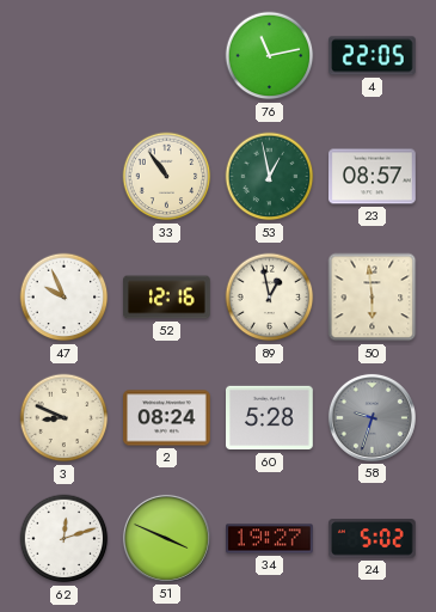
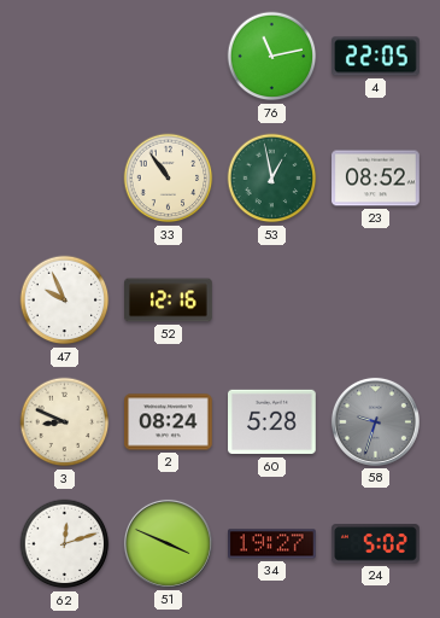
23: 08:57 -> 08:52
89: 12:58 -> none
50: 5:59 -> none
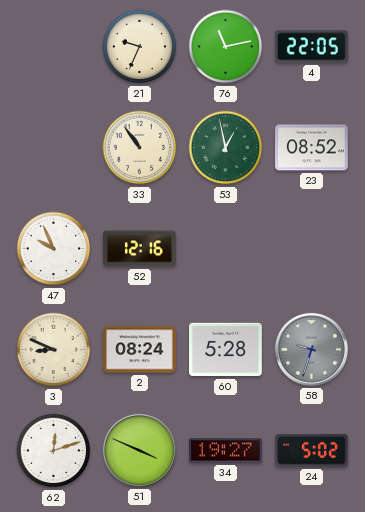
21: none -> 9:34
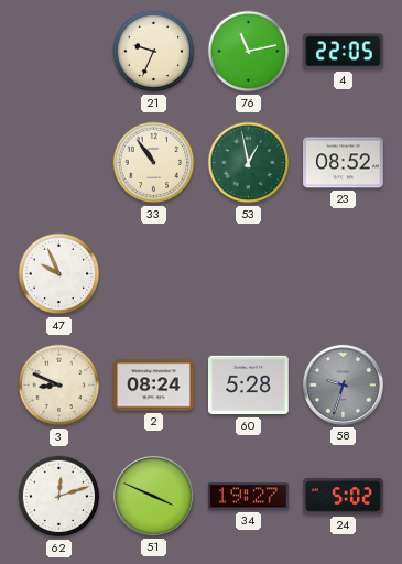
52: 12:16 -> none
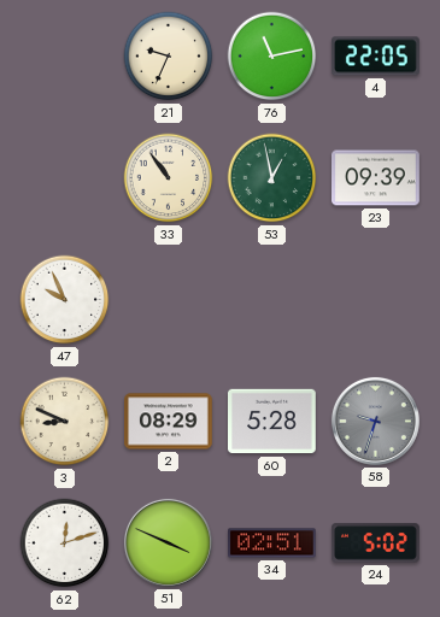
23: 08:52 -> 09:39
2: 08:24 -> 08:29
34: 19:27 -> 02:51
